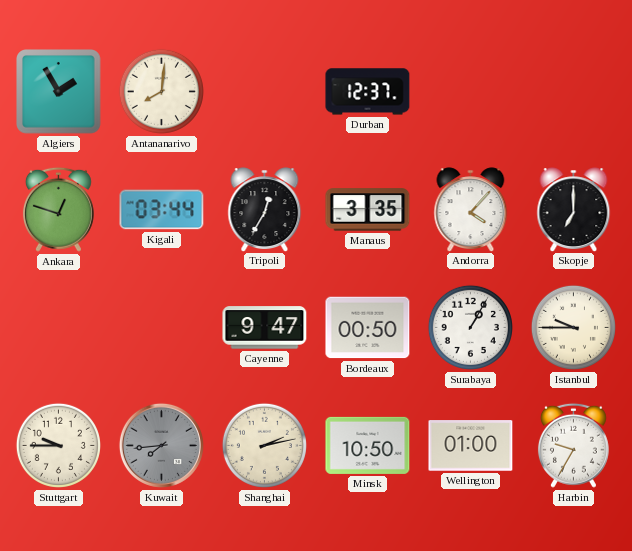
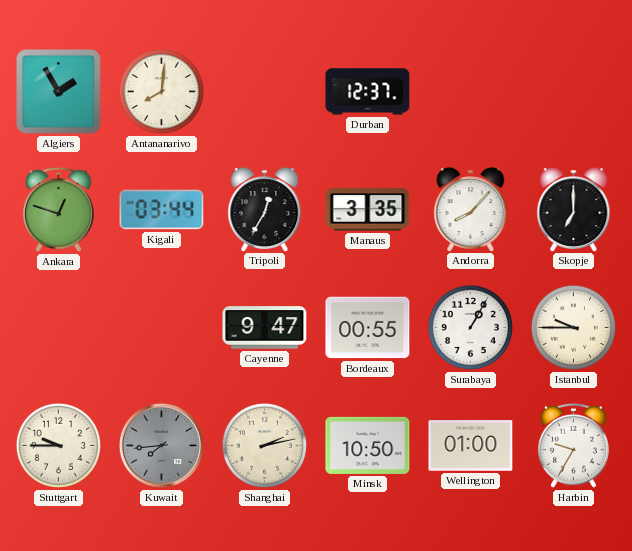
Andorra: 4:07 -> 8:07
Bordeaux: 00:50 -> 00:55
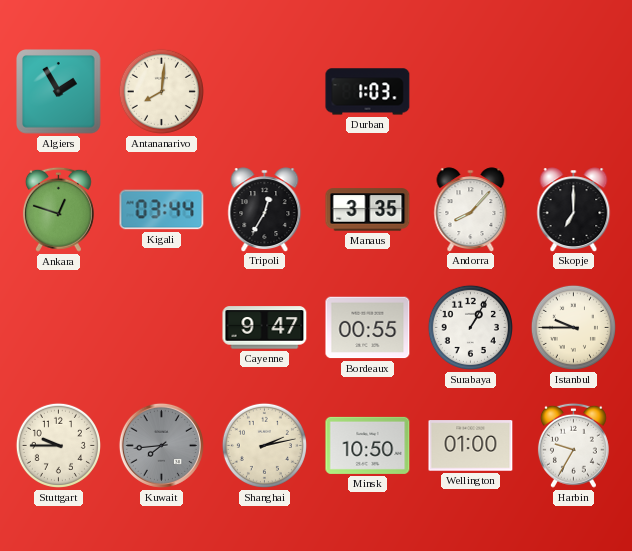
Durban: 12:37 -> 1:03
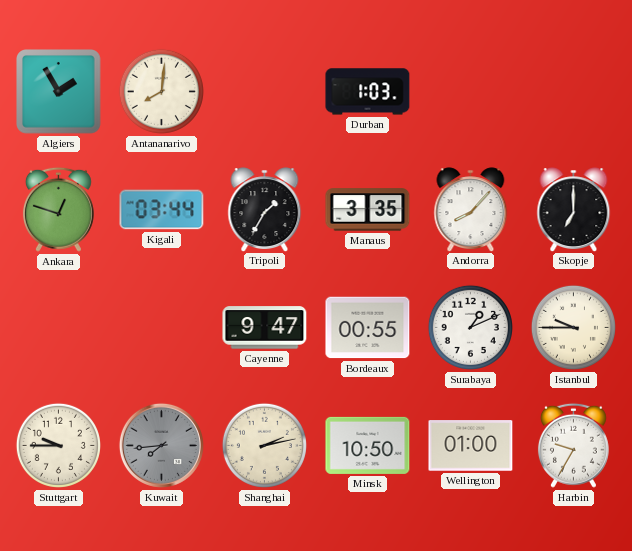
Tripoli: 12:35 -> 1:35
Surabaya: 1:05 -> 1:11
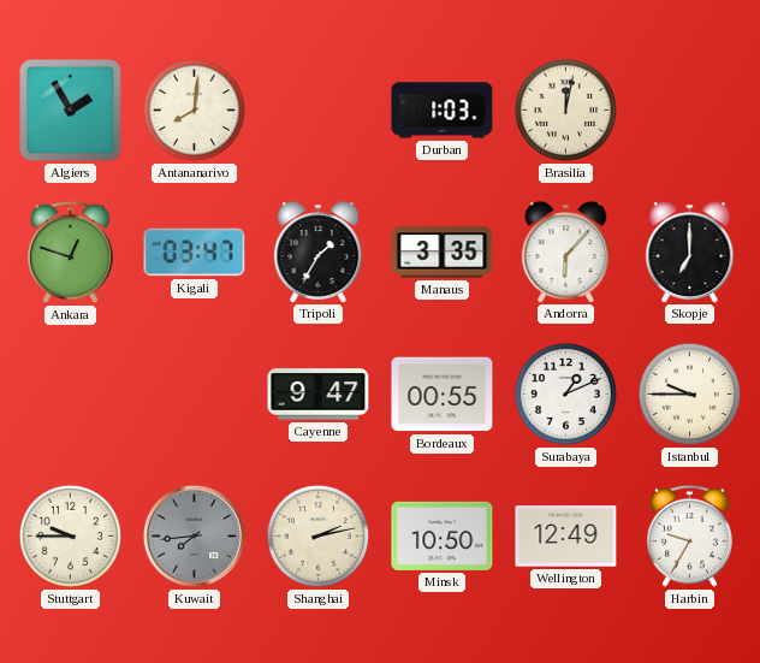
Brasilia: none -> 12:02
Kigali: 03:44 -> 03:47
Andorra: 8:07 -> 6:07
Wellington: 01:00 -> 12:49
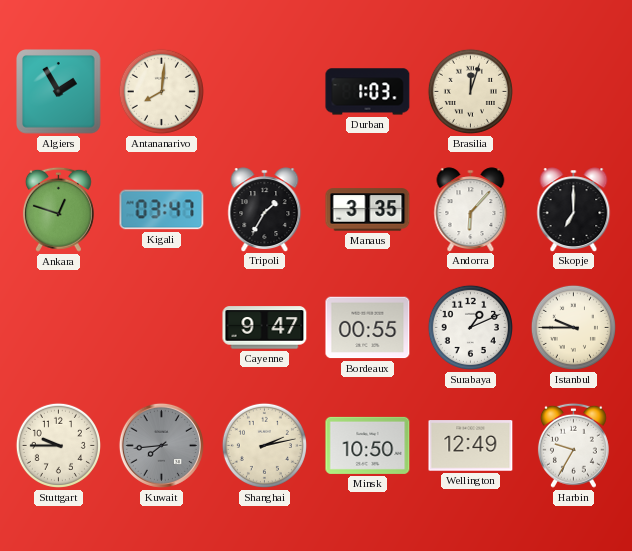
Brasilia: 12:02 -> 12:03
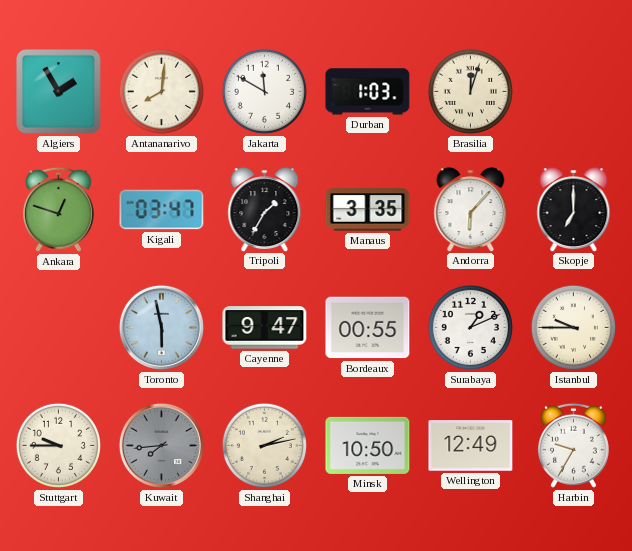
Jakarta: none -> 11:50
Toronto: none -> 5:58
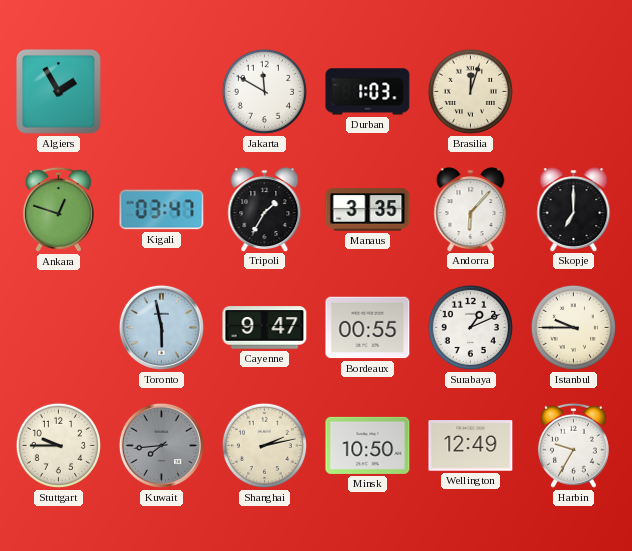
Antananarivo: 8:01 -> none
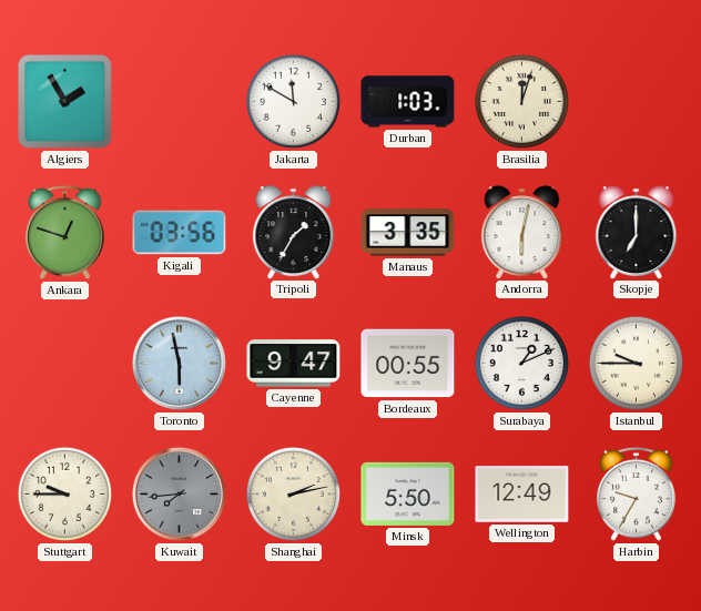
Kigali: 03:47 -> 03:56
Andorra: 6:07 -> 6:02
Minsk: 10:50 -> 5:50
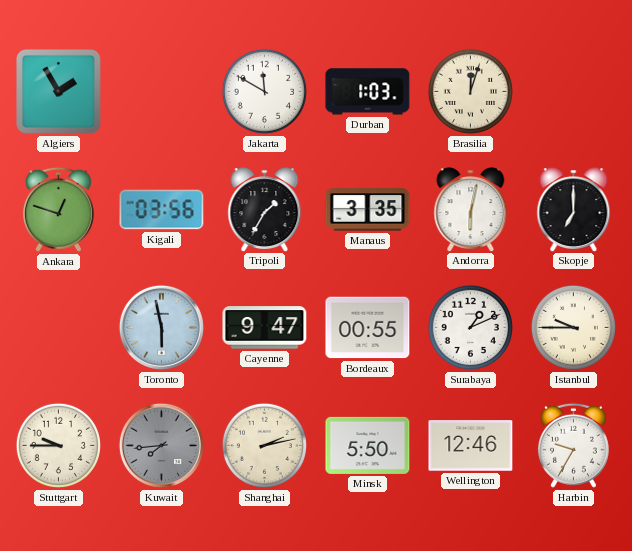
Wellington: 12:49 -> 12:46
